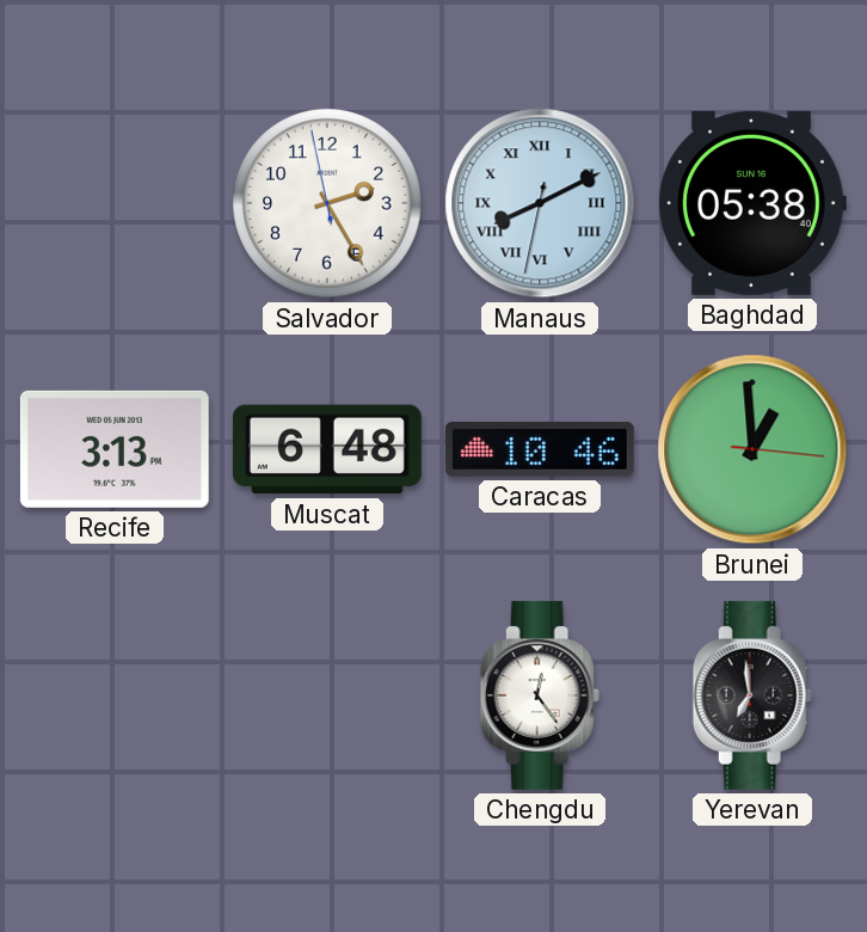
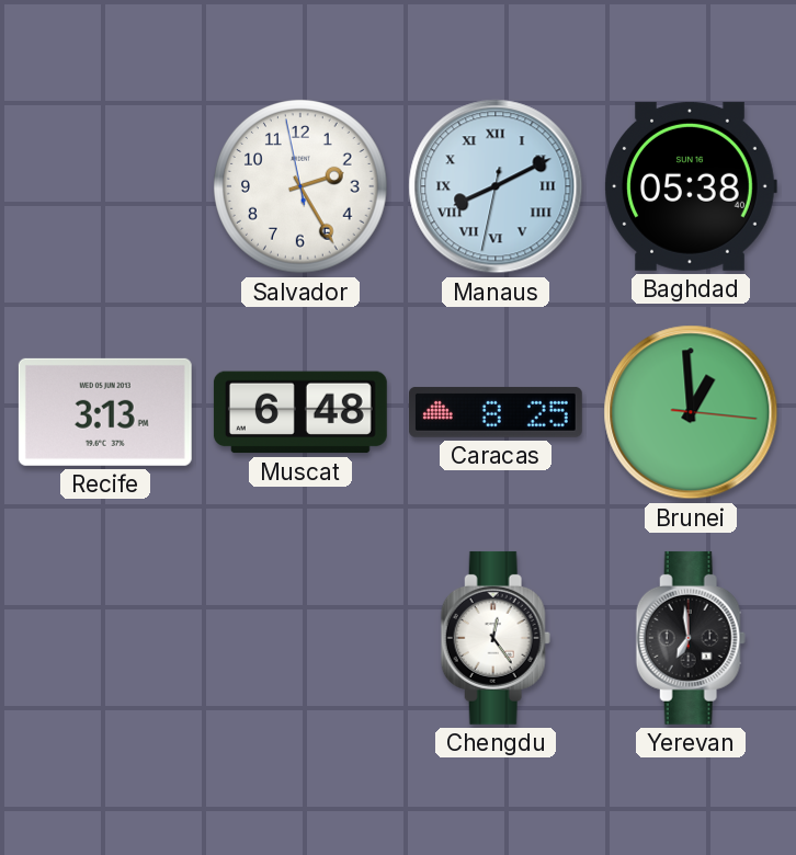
Caracas: 10:46 -> 8:25
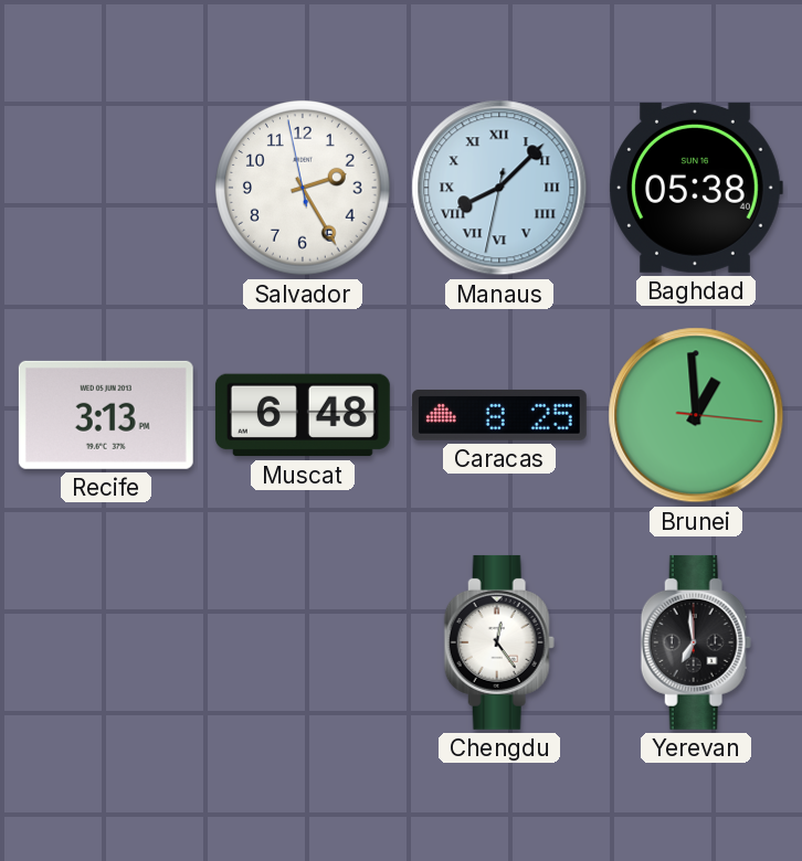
Manaus: 8:10 -> 8:07
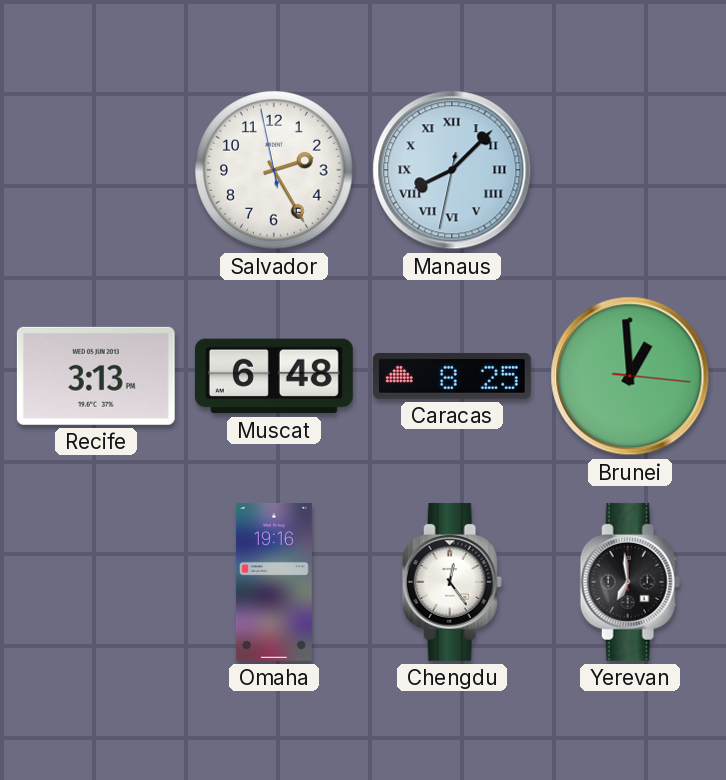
Baghdad: 05:38 -> none
Omaha: none -> 19:16
